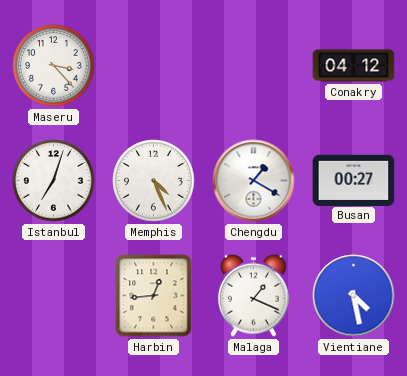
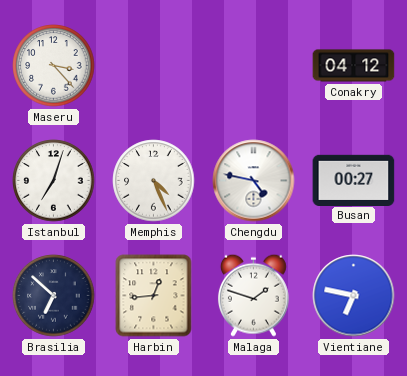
Chengdu: 1:20 -> 4:47
Brasilia: none -> 6:52
Malaga: 1:19 -> 1:48
Vientiane: 4:28 -> 6:47
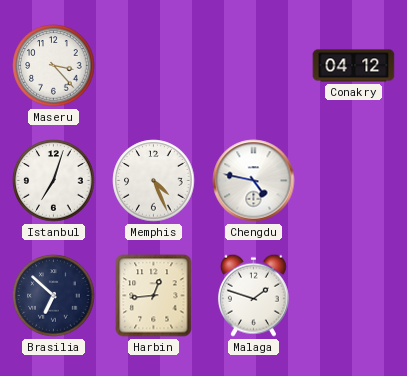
Busan: 00:27 -> none
Vientiane: 6:47 -> none
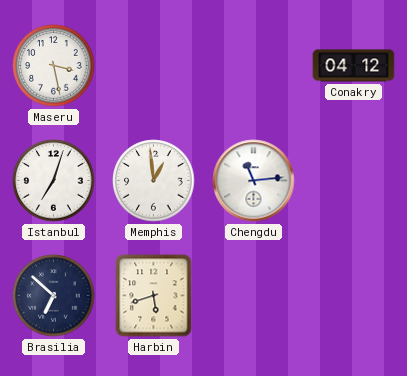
Maseru: 3:23 -> 3:28
Memphis: 4:26 -> 12:59
Chengdu: 4:47 -> 11:14
Harbin: 12:44 -> 5:42
Malaga: 1:48 -> none
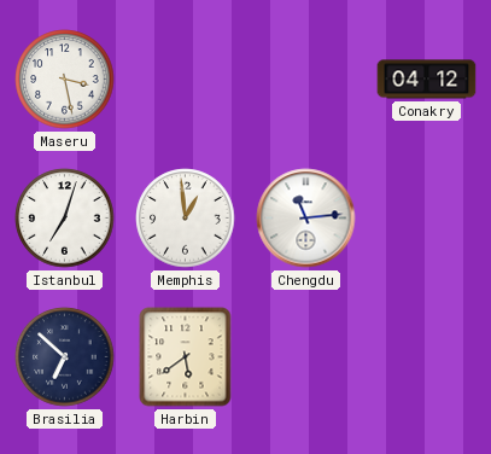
Harbin: 5:42 -> 5:39
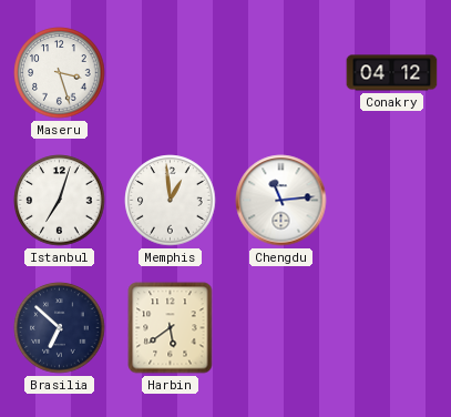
Maseru: 3:28 -> 3:27
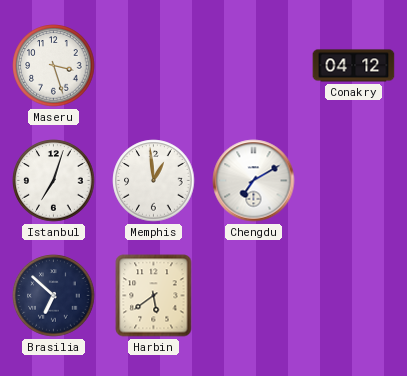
Chengdu: 11:14 -> 7:10
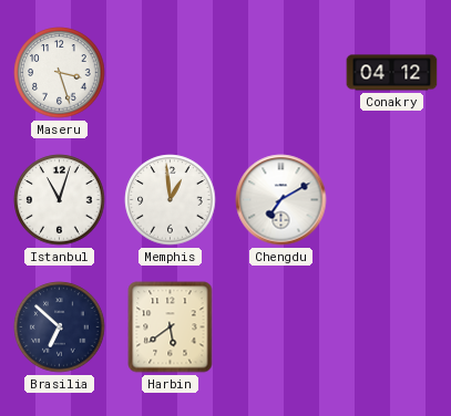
Istanbul: 7:03 -> 11:03
